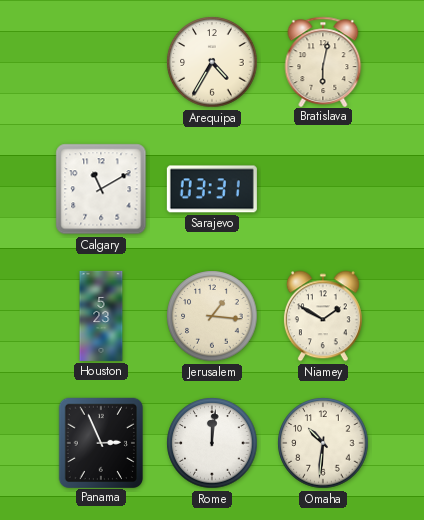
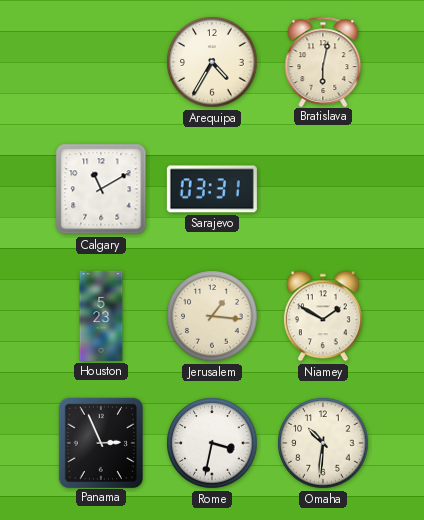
Rome: 12:01 -> 3:32
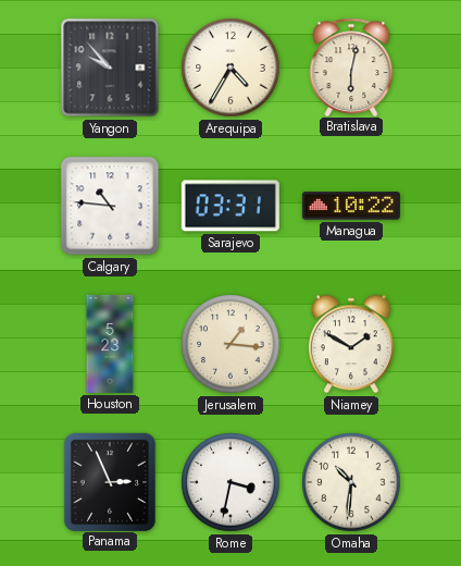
Yangon: none -> 9:53
Calgary: 11:10 -> 10:46
Managua: none -> 10:22
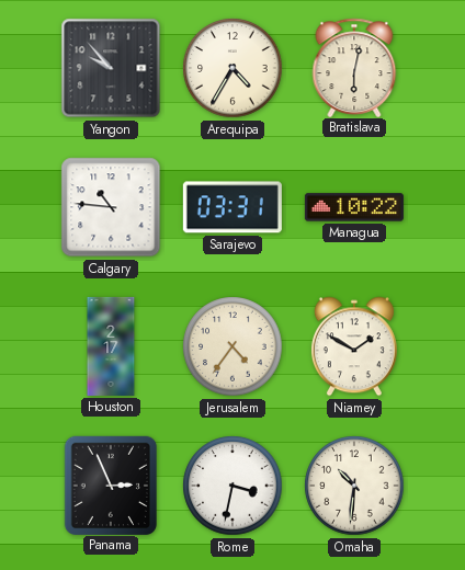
Houston: 5:23 -> 2:17
Jerusalem: 1:16 -> 4:36
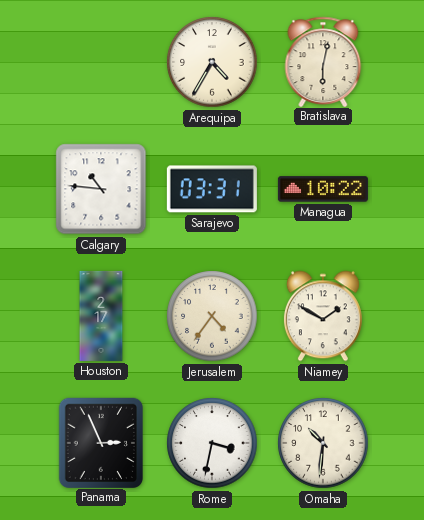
Yangon: 9:53 -> none
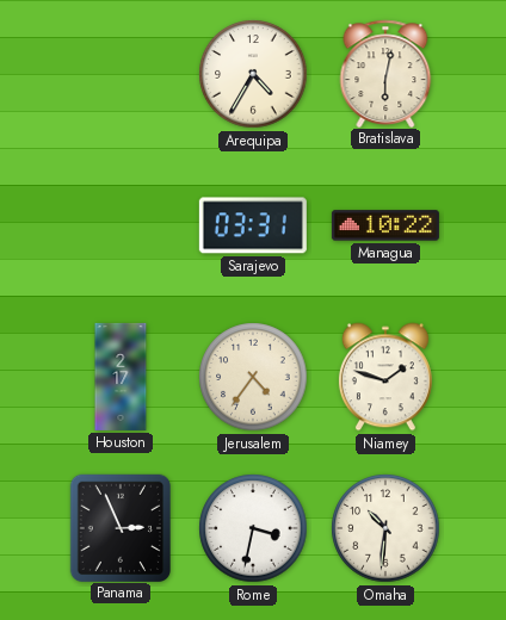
Calgary: 10:46 -> none
Niamey: 1:50 -> 1:48
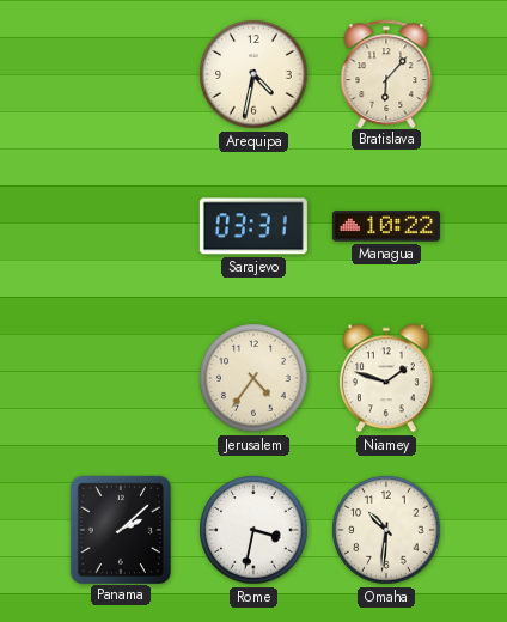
Arequipa: 4:35 -> 4:32
Bratislava: 6:02 -> 6:07
Houston: 2:17 -> none
Panama: 2:56 -> 2:08
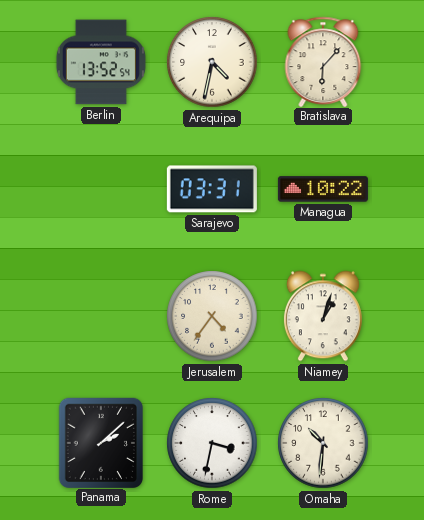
Berlin: none -> 13:52
Niamey: 1:48 -> 1:03
